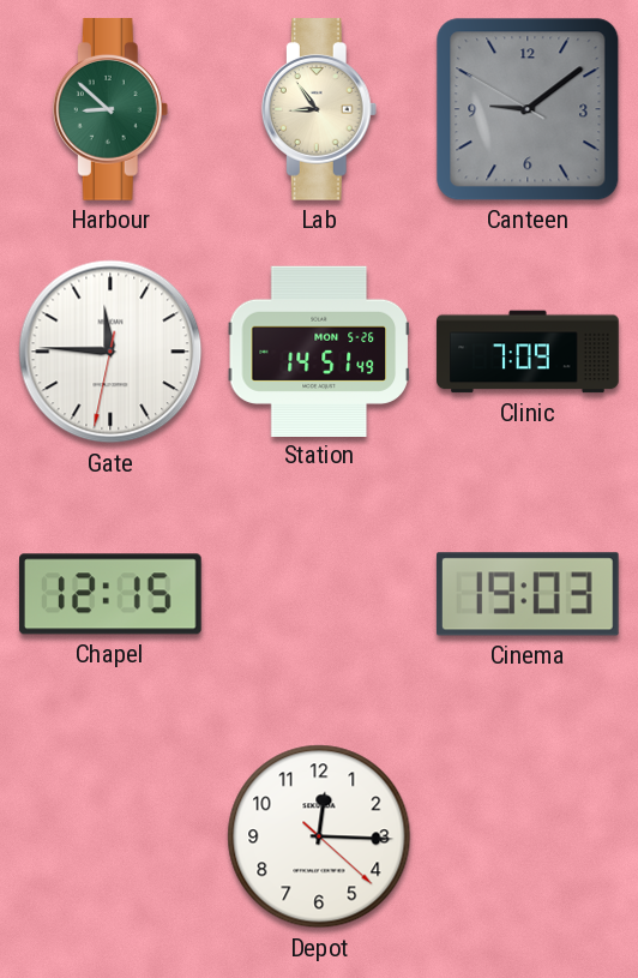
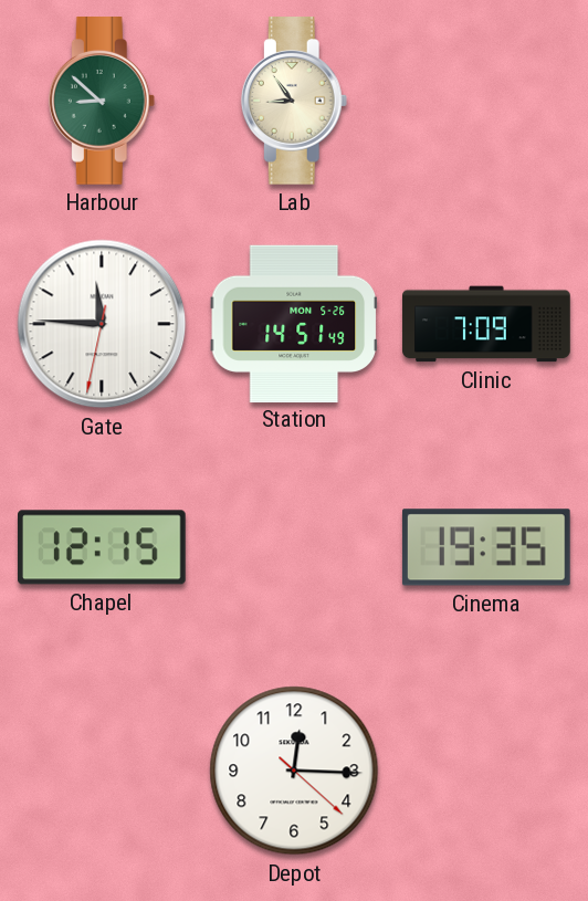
Canteen: 9:08 -> none
Cinema: 19:03 -> 19:35
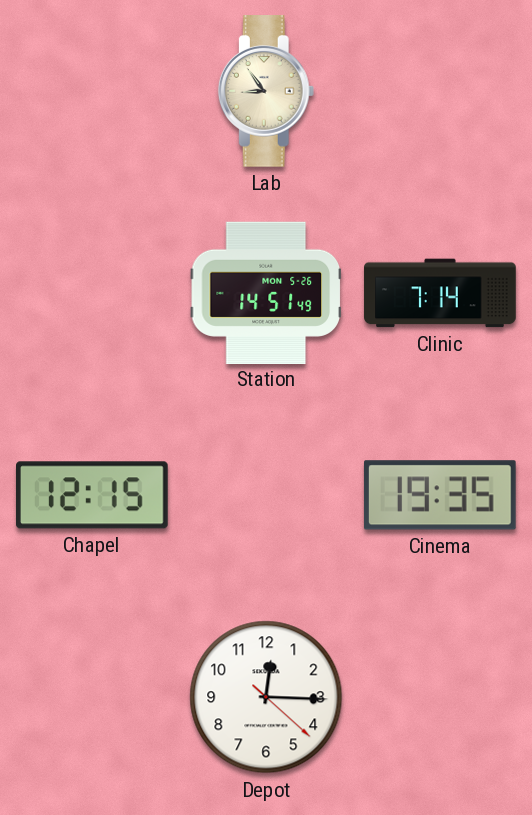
Harbour: 8:52 -> none
Gate: 11:45 -> none
Clinic: 7:09 -> 7:14
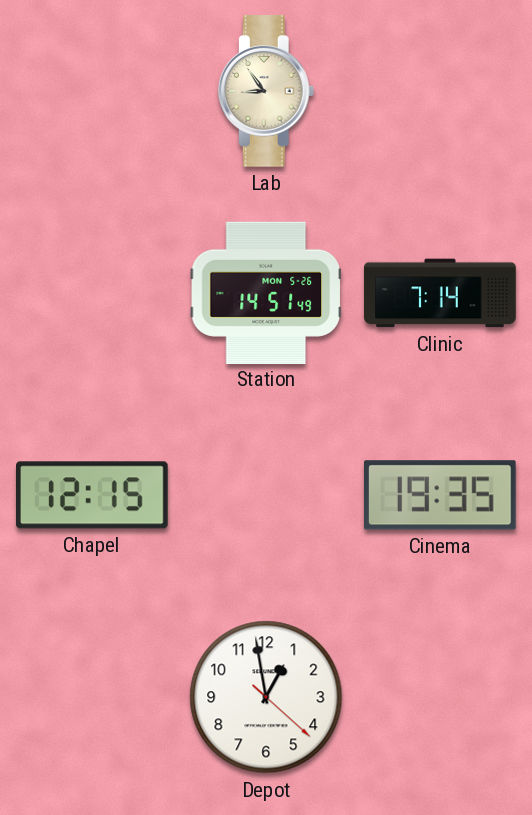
Depot: 12:15 -> 12:58
